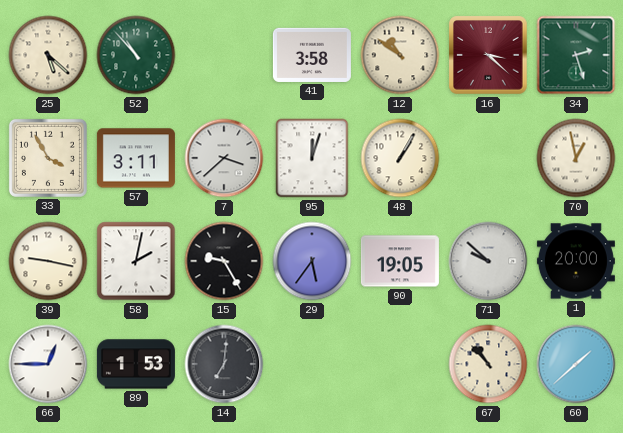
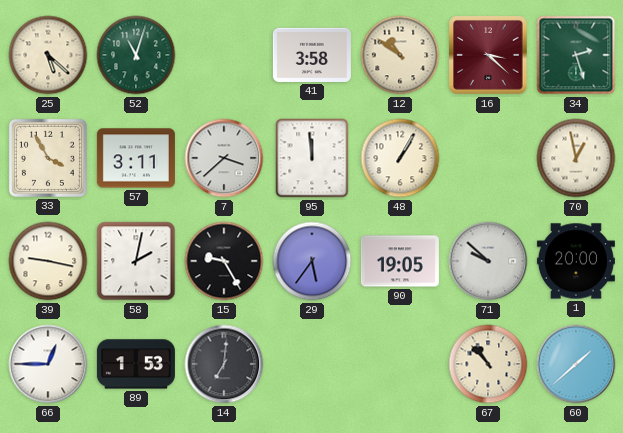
52: 10:53 -> 11:03
95: 12:03 -> 11:59
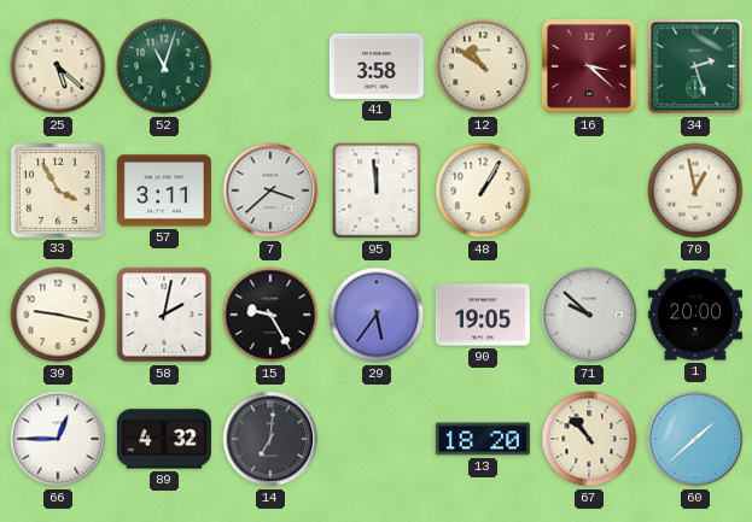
89: 1:53 -> 4:32
13: none -> 18:20
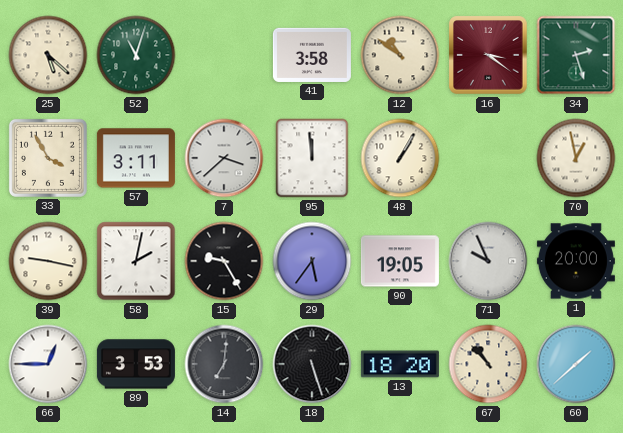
16: 3:22 -> 3:21
71: 9:52 -> 9:56
89: 4:32 -> 3:53
18: none -> 5:27
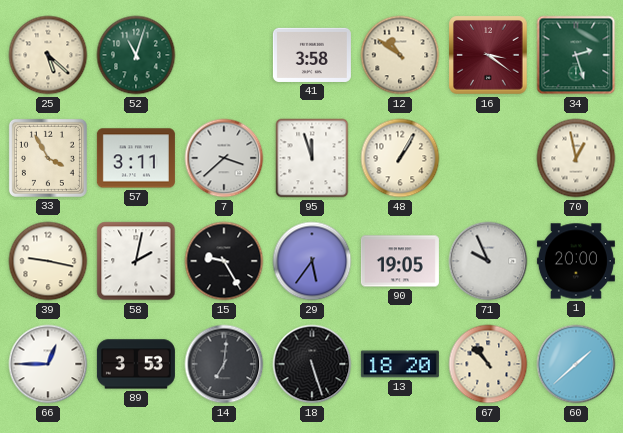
95: 11:59 -> 11:57
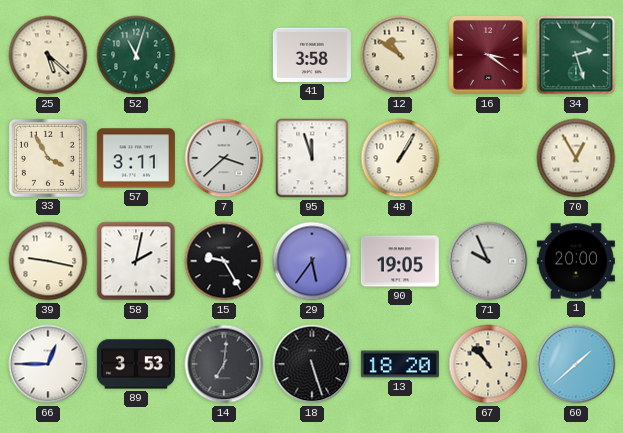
70: 12:58 -> 12:55
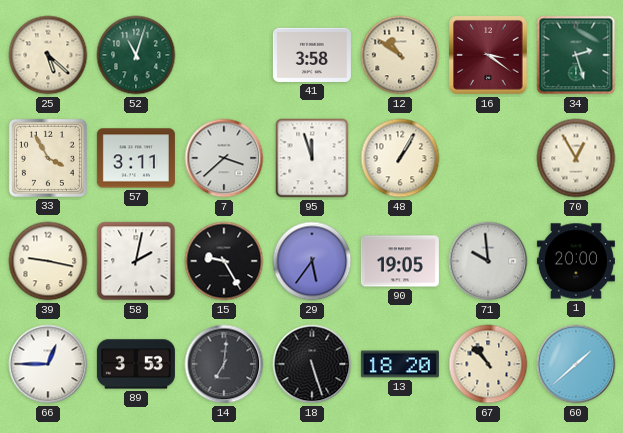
71: 9:56 -> 9:59
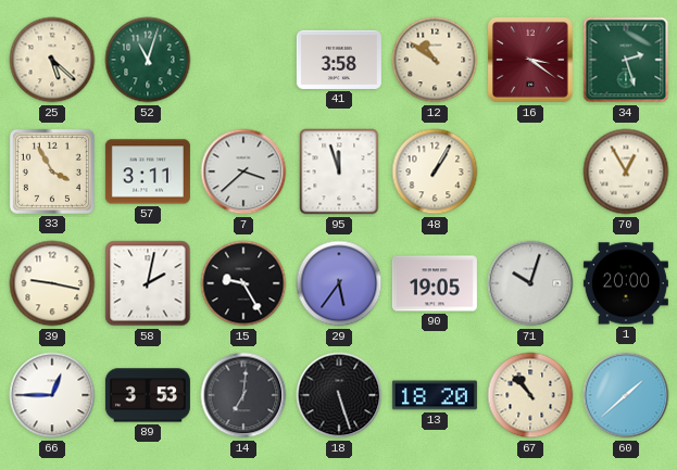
71: 9:59 -> 10:03
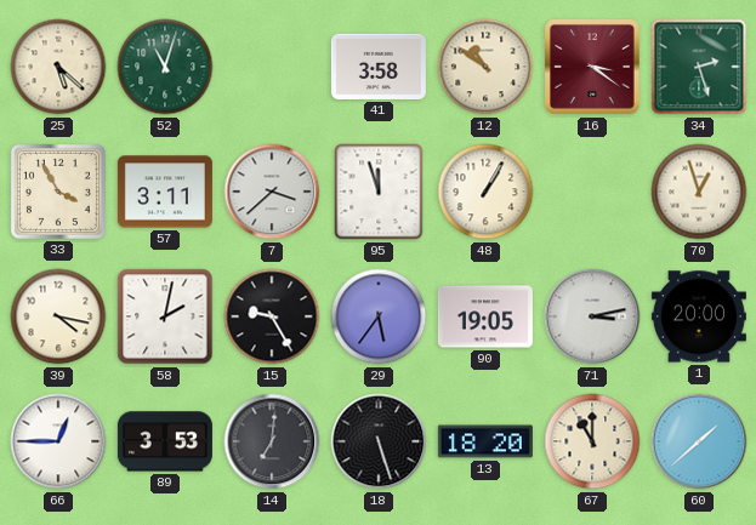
70: 12:55 -> 12:57
39: 9:17 -> 4:17
71: 10:03 -> 3:13
67: 10:53 -> 11:00
